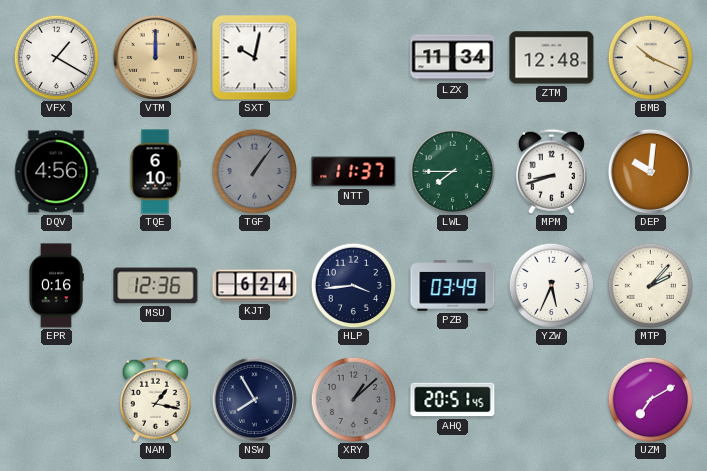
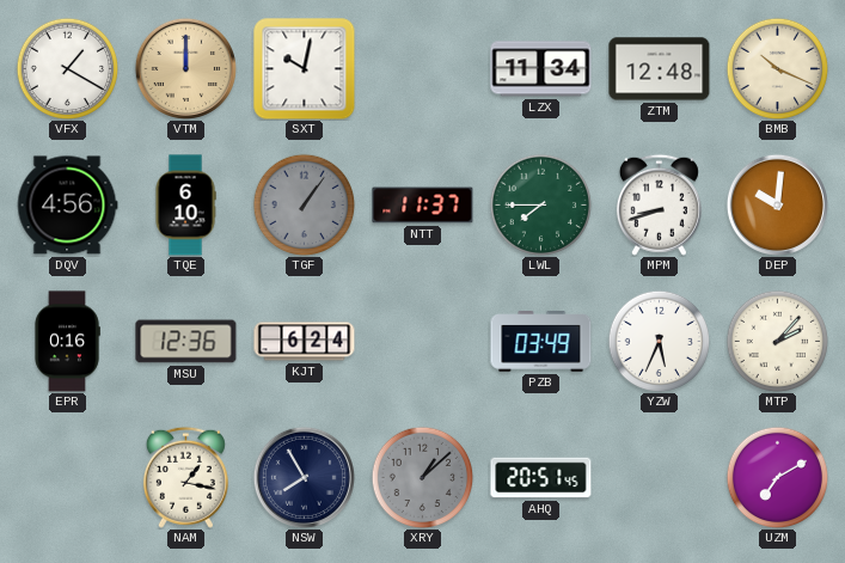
HLP: 3:44 -> none
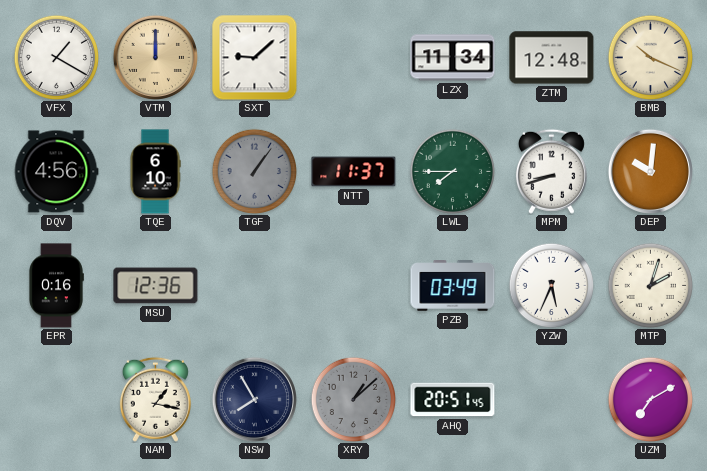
SXT: 10:02 -> 9:08
KJT: 6:24 -> none
MTP: 2:07 -> 2:03
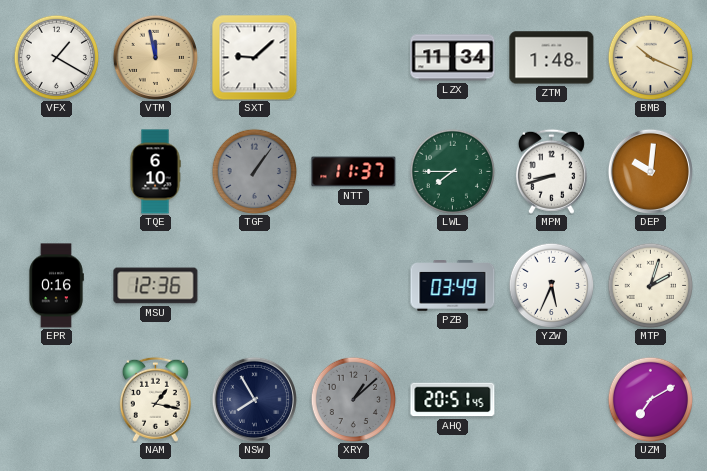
VTM: 12:00 -> 11:58
ZTM: 12:48 -> 1:48
DQV: 4:56 -> none
